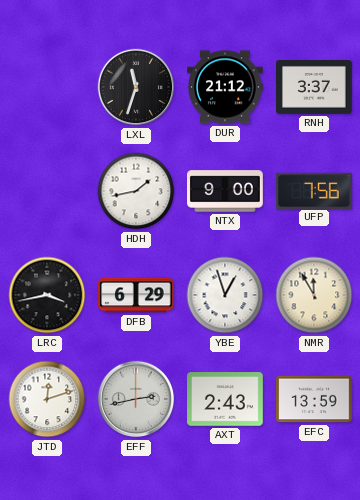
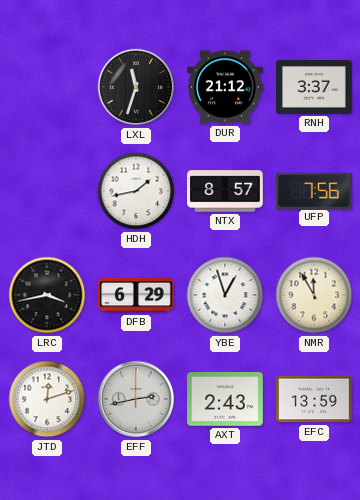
NTX: 9:00 -> 8:57
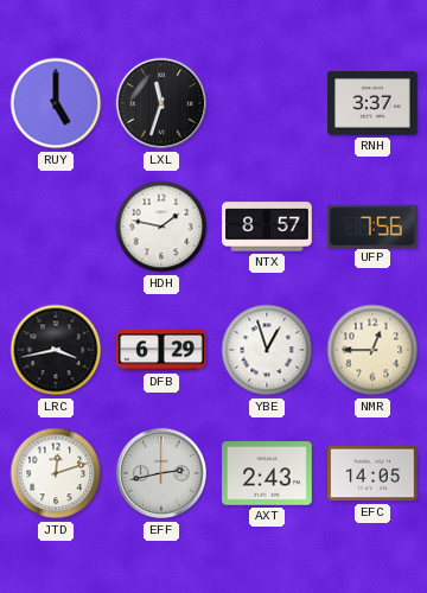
RUY: none -> 5:00
DUR: 21:12 -> none
HDH: 1:43 -> 1:47
NMR: 11:55 -> 12:45
EFC: 13:59 -> 14:05
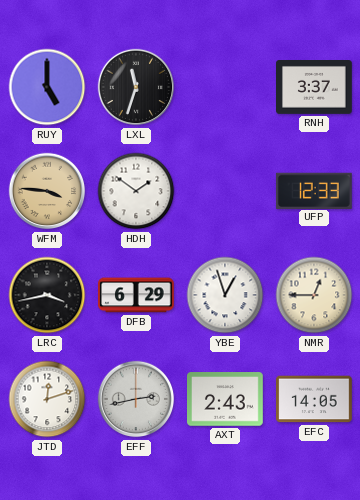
WFM: none -> 3:46
HDH: 1:47 -> 1:51
NTX: 8:57 -> none
UFP: 7:56 -> 12:33
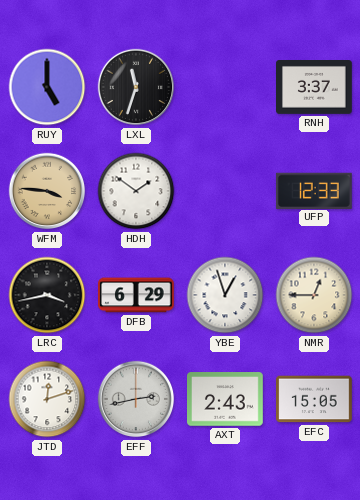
EFC: 14:05 -> 15:05
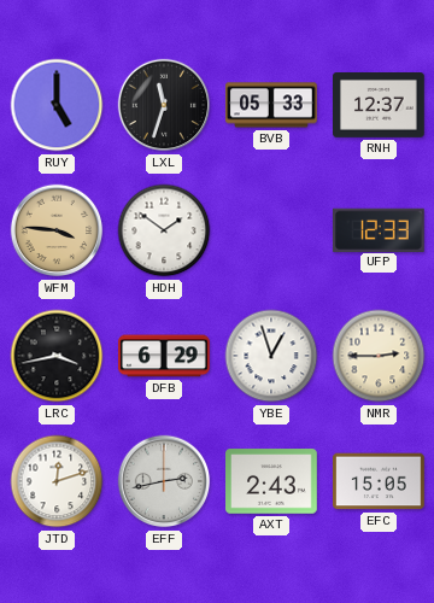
BVB: none -> 05:33
RNH: 3:37 -> 12:37
NMR: 12:45 -> 2:45
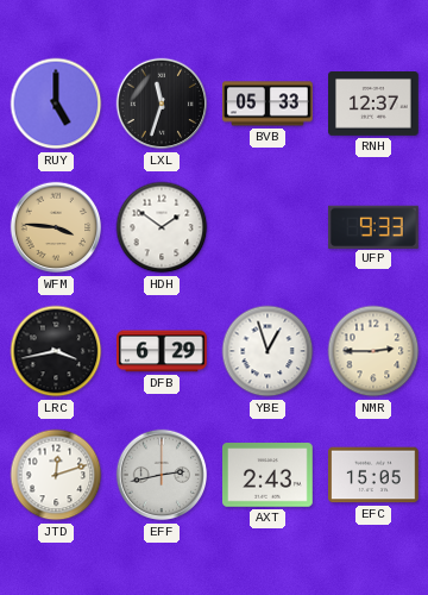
UFP: 12:33 -> 9:33
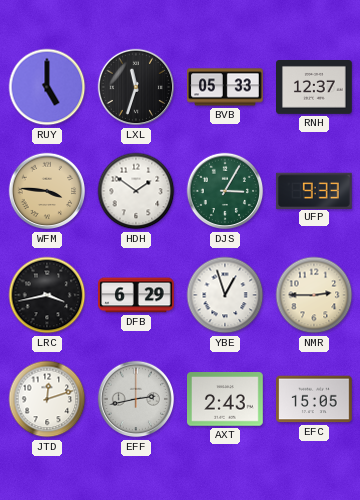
DJS: none -> 3:05
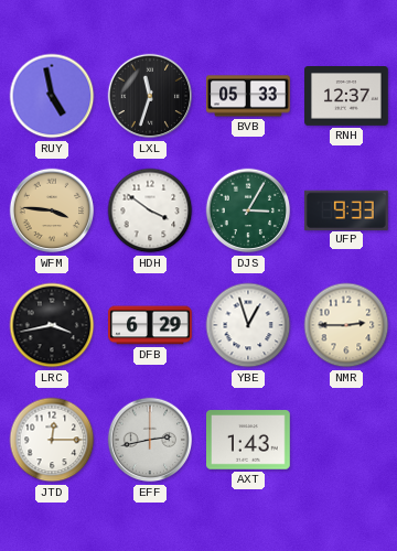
RUY: 5:00 -> 4:58
HDH: 1:51 -> 3:51
JTD: 12:12 -> 12:15
AXT: 2:43 -> 1:43
EFC: 15:05 -> none
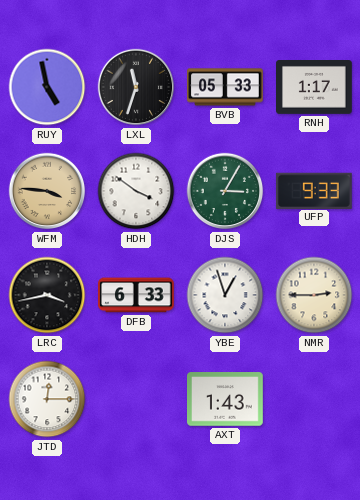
RNH: 12:37 -> 1:17
DFB: 6:29 -> 6:33
EFF: 2:43 -> none
